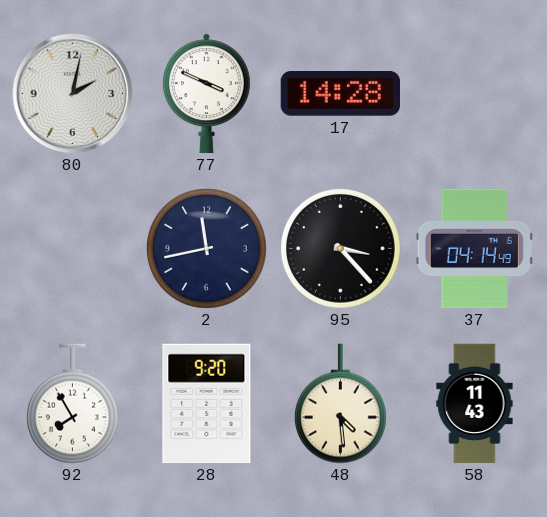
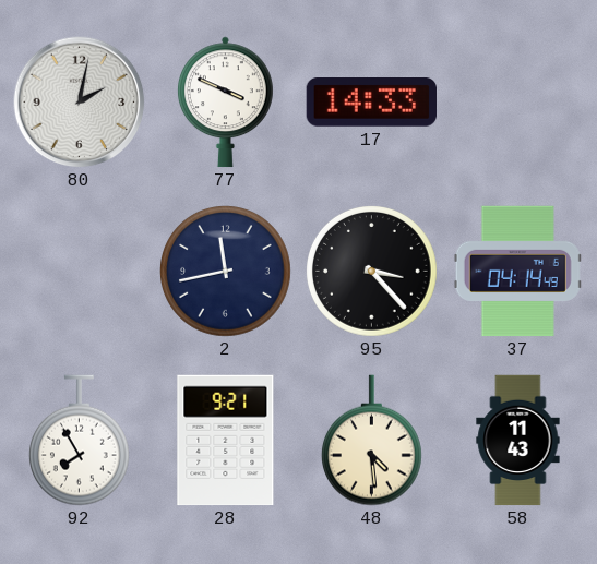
17: 14:28 -> 14:33
28: 9:20 -> 9:21
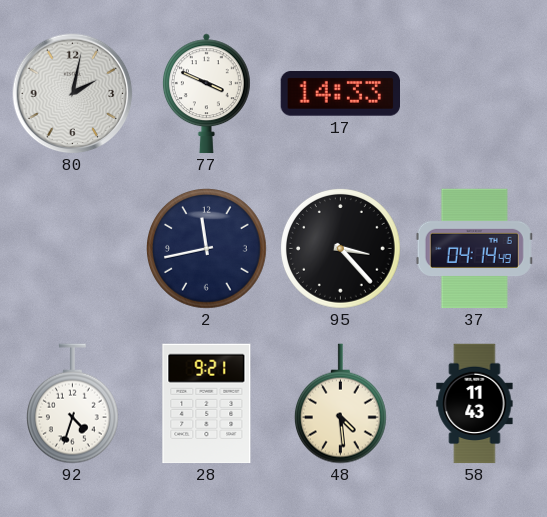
92: 7:55 -> 4:33
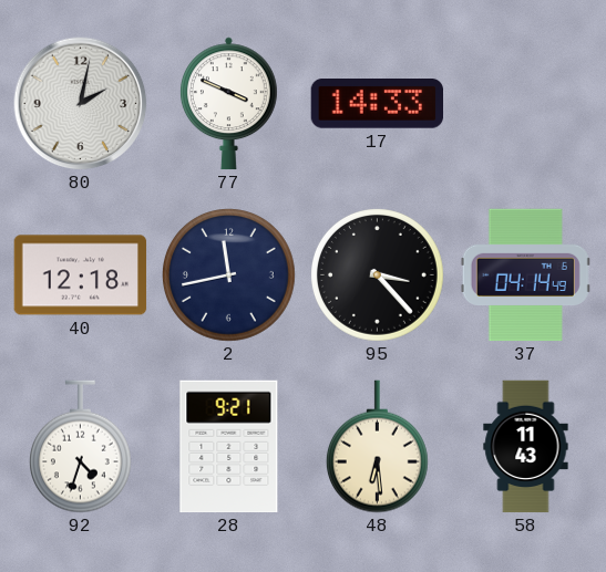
40: none -> 12:18
48: 4:29 -> 6:29
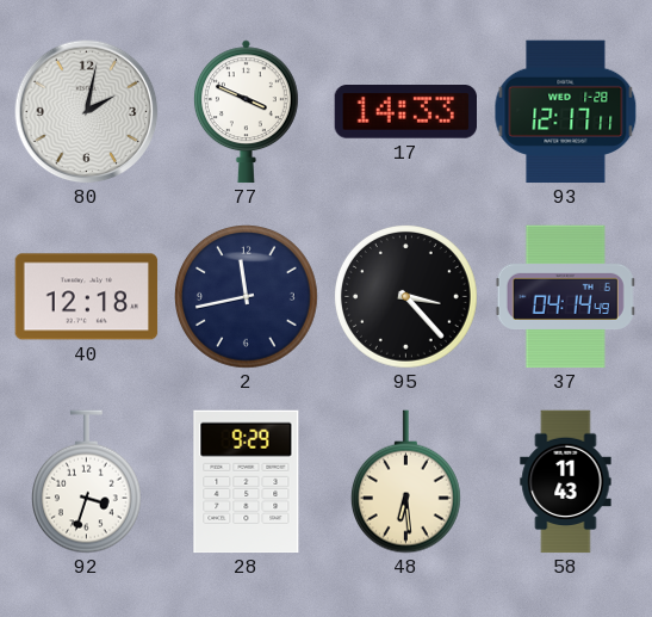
93: none -> 12:17
92: 4:33 -> 3:33
28: 9:21 -> 9:29
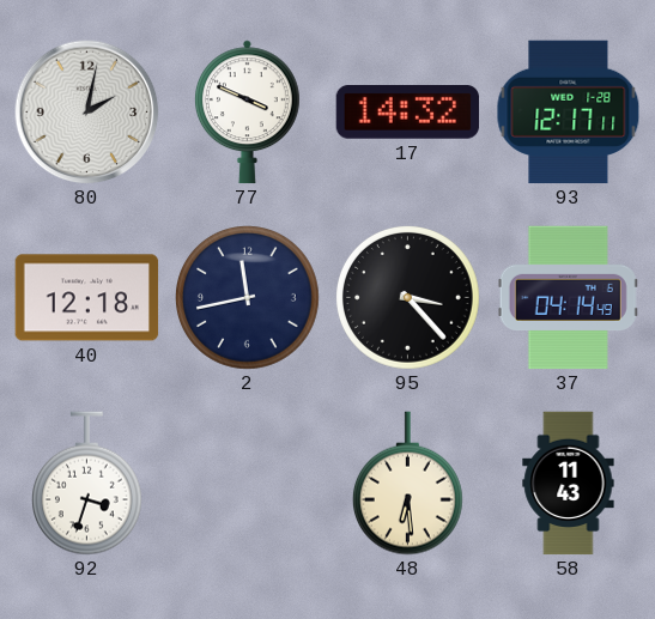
17: 14:33 -> 14:32
28: 9:29 -> none
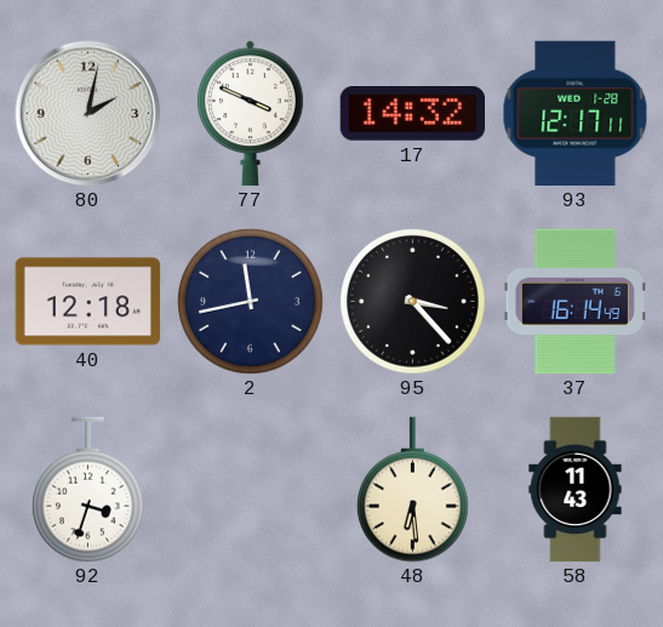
37: 04:14 -> 16:14
